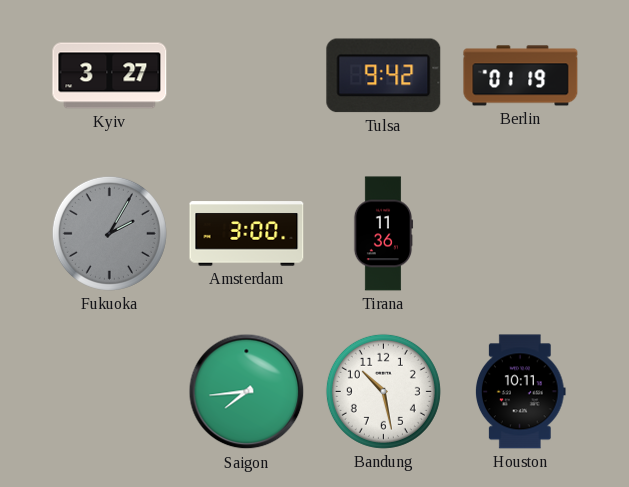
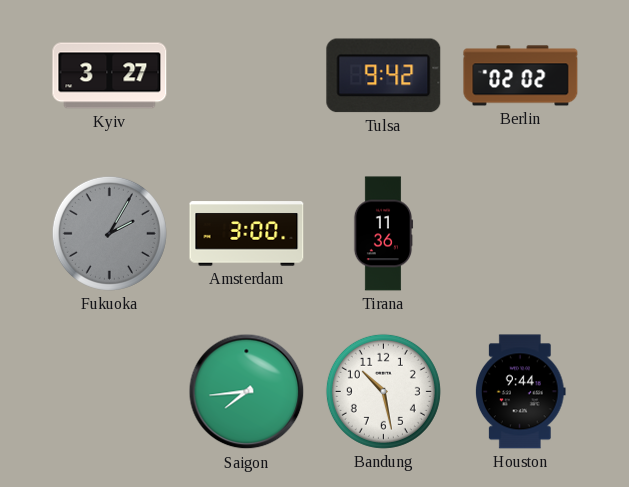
Berlin: 01:19 -> 02:02
Houston: 10:11 -> 9:44
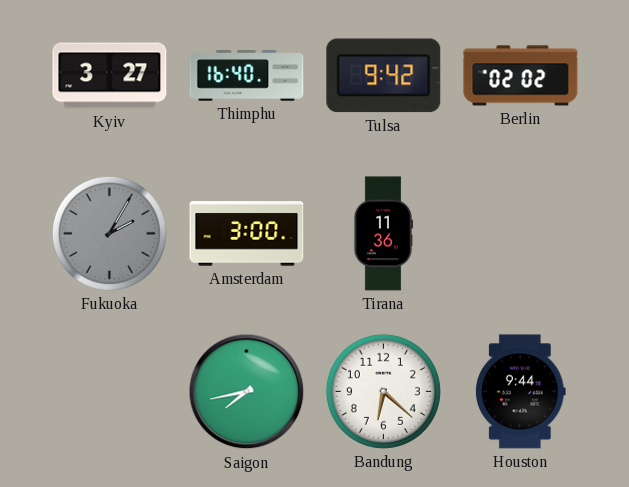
Thimphu: none -> 16:40
Saigon: 7:44 -> 7:43
Bandung: 10:28 -> 6:22
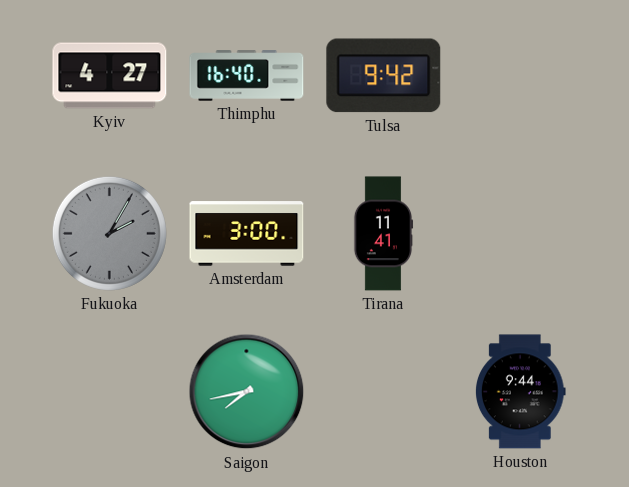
Kyiv: 3:27 -> 4:27
Berlin: 02:02 -> none
Tirana: 11:36 -> 11:41
Bandung: 6:22 -> none
